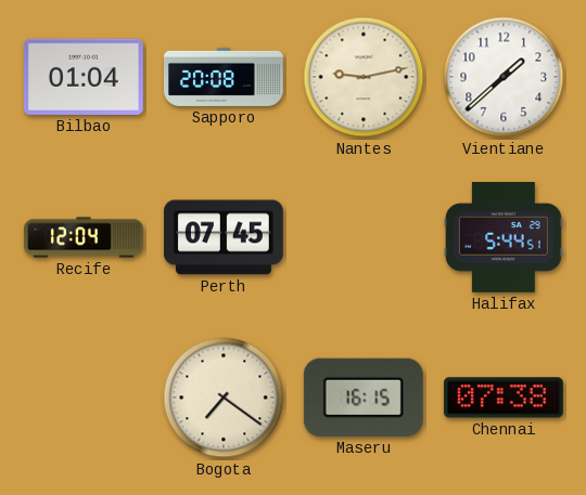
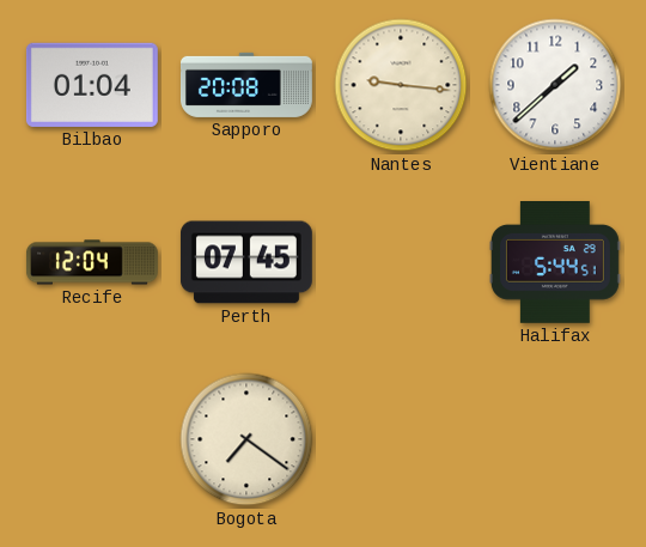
Nantes: 9:13 -> 9:16
Maseru: 16:15 -> none
Chennai: 07:38 -> none
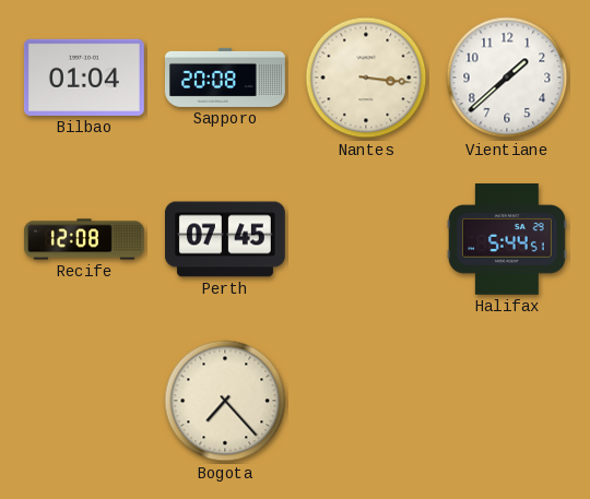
Nantes: 9:16 -> 3:16
Recife: 12:04 -> 12:08
Bogota: 7:21 -> 7:23
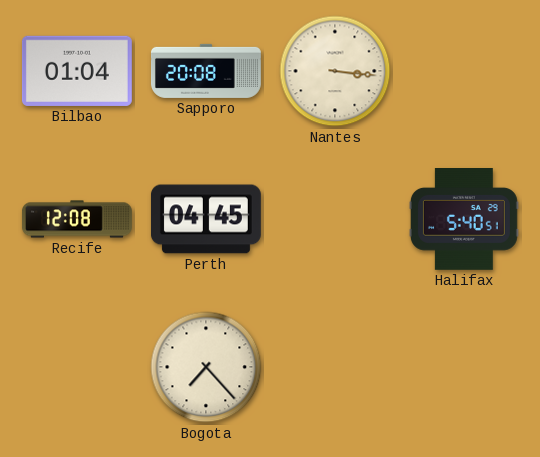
Vientiane: 1:38 -> none
Perth: 07:45 -> 04:45
Halifax: 5:44 -> 5:40
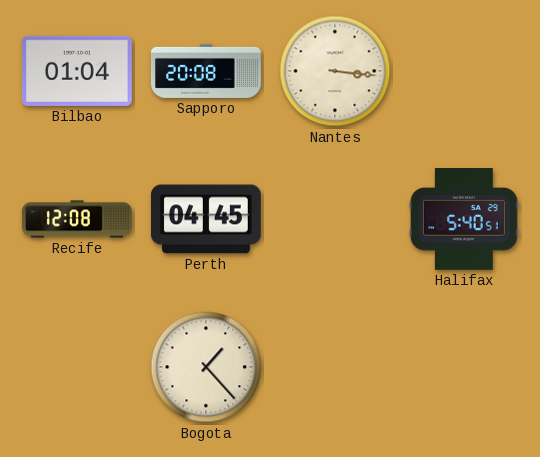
Bogota: 7:23 -> 1:23
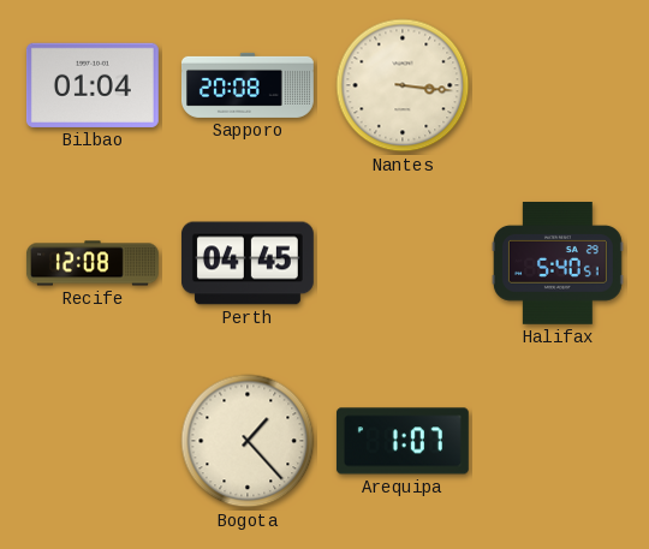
Arequipa: none -> 1:07
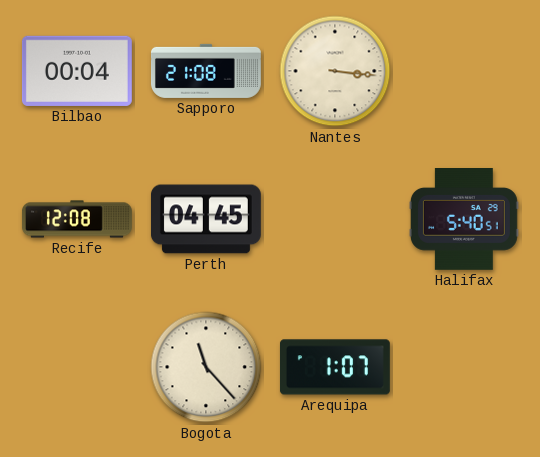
Bilbao: 01:04 -> 00:04
Sapporo: 20:08 -> 21:08
Bogota: 1:23 -> 11:23
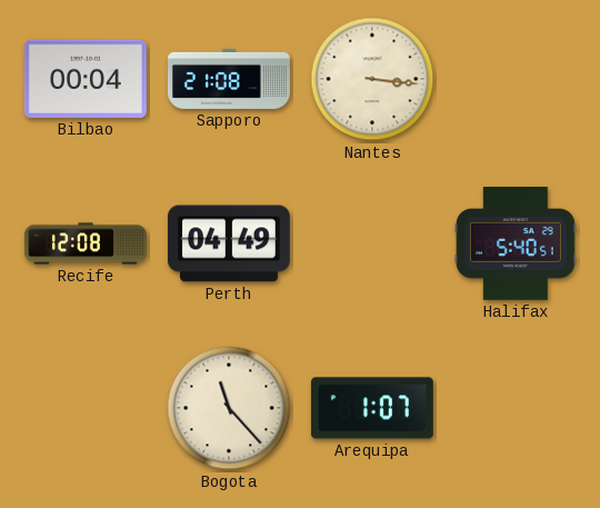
Perth: 04:45 -> 04:49
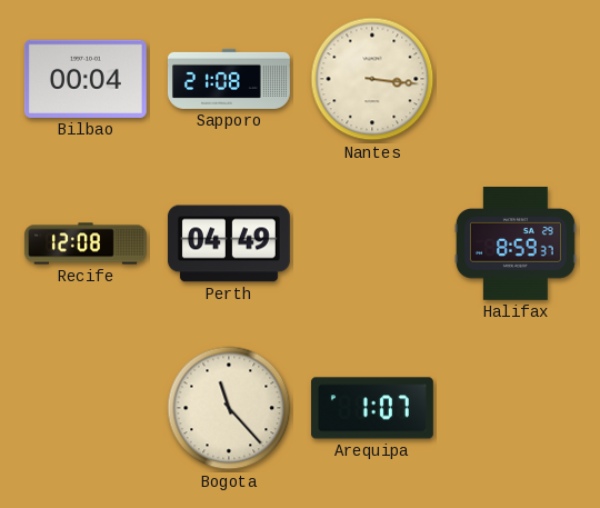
Halifax: 5:40 -> 8:59
